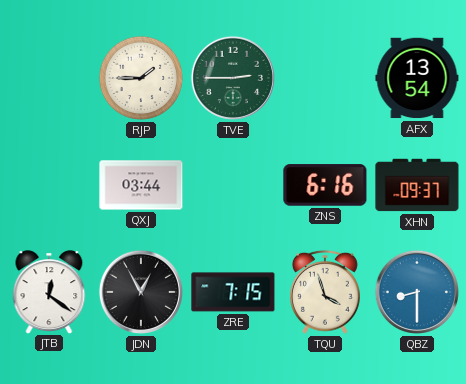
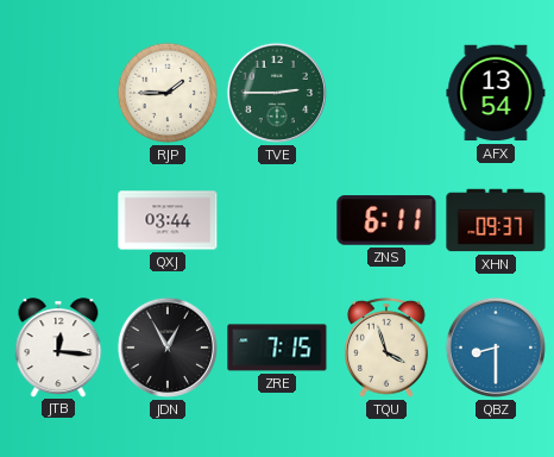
ZNS: 6:16 -> 6:11
JTB: 12:21 -> 12:16
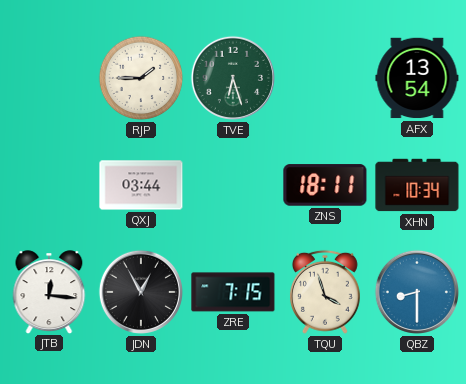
TVE: 2:45 -> 6:27
ZNS: 6:11 -> 18:11
XHN: 09:37 -> 10:34
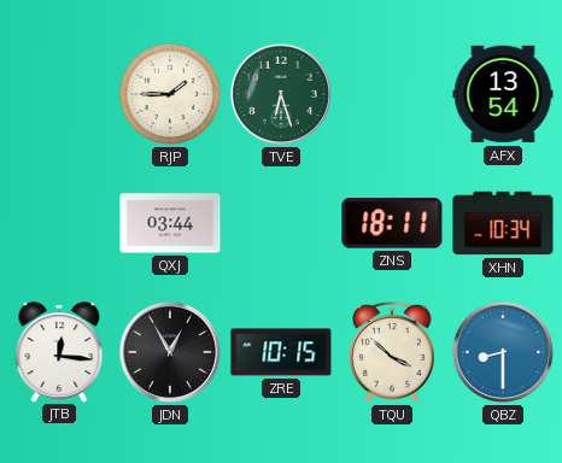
ZRE: 7:15 -> 10:15
TQU: 3:57 -> 3:52
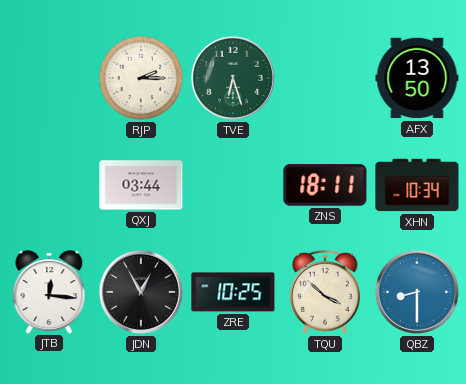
RJP: 1:45 -> 2:15
AFX: 13:54 -> 13:50
ZRE: 10:15 -> 10:25
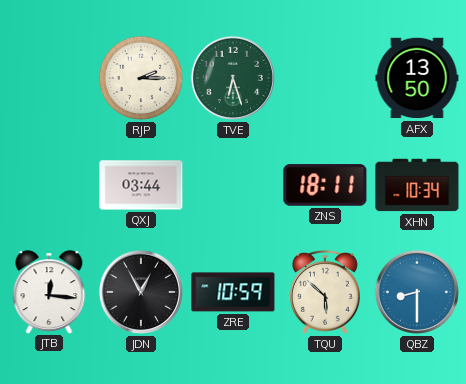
ZRE: 10:25 -> 10:59
TQU: 3:52 -> 5:52
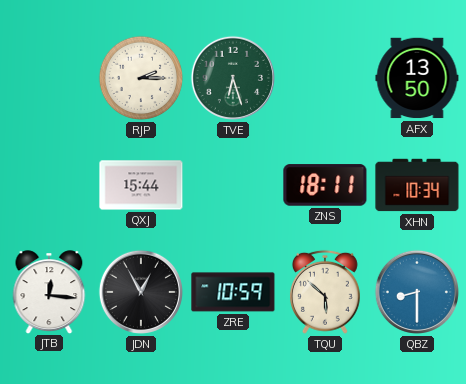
QXJ: 03:44 -> 15:44
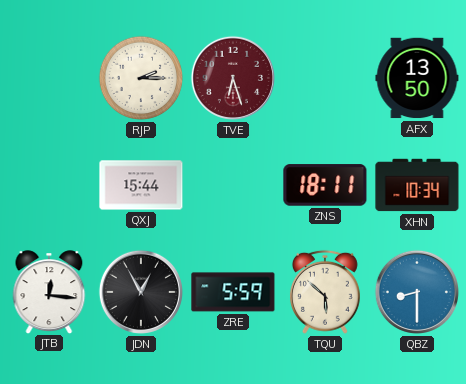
TVE dial: green -> burgundy
ZRE: 10:59 -> 5:59
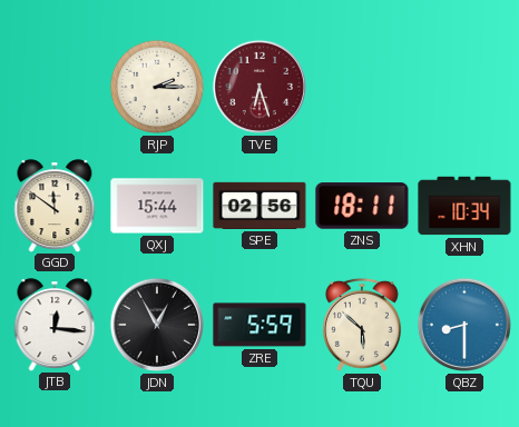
AFX: 13:50 -> none
GGD: none -> 11:51
SPE: none -> 02:56
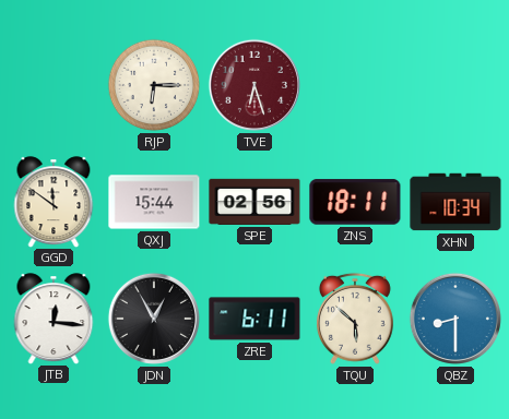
RJP: 2:15 -> 6:15
ZRE: 5:59 -> 6:11
